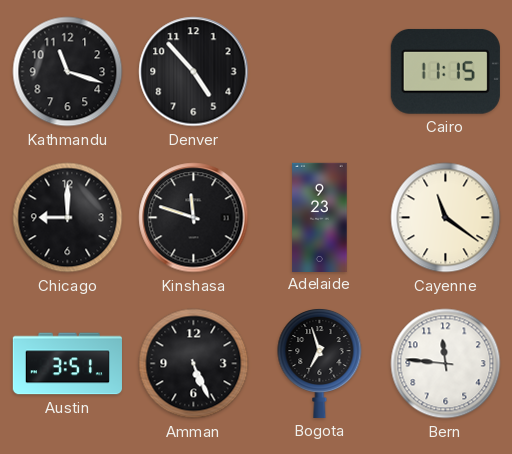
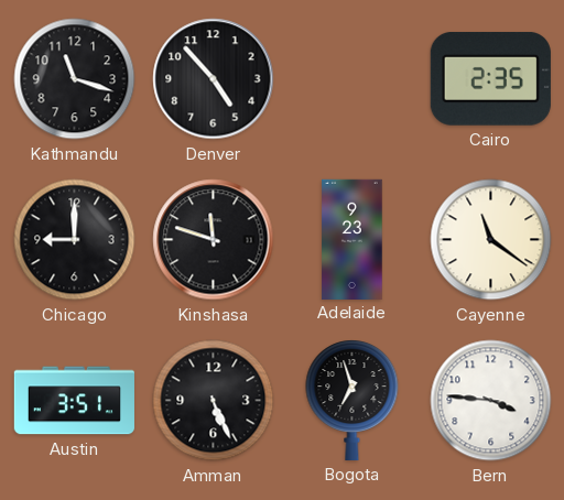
Cairo: 11:15 -> 2:35
Bern: 11:46 -> 3:46
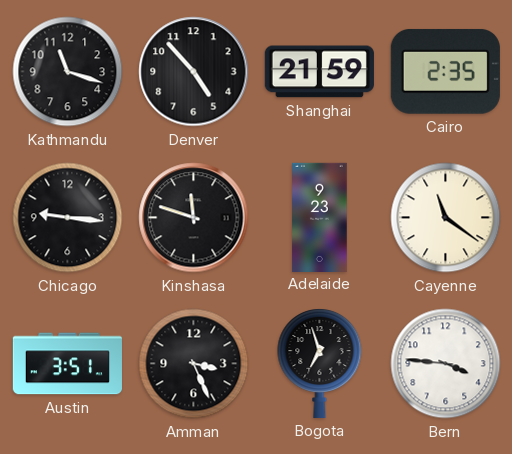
Shanghai: none -> 21:59
Chicago: 9:00 -> 9:16
Amman: 5:26 -> 3:26
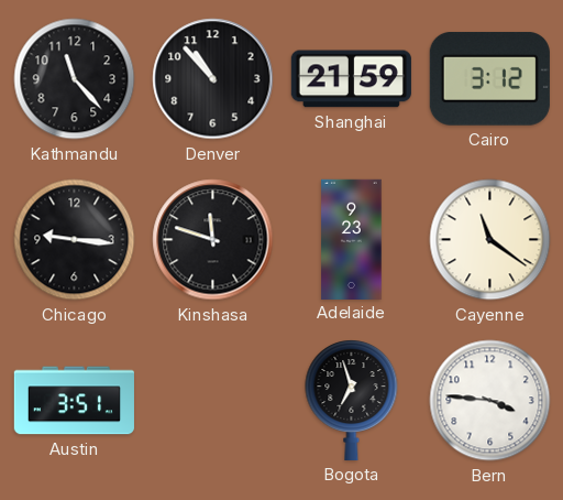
Kathmandu: 11:18 -> 11:23
Denver: 4:53 -> 10:53
Cairo: 2:35 -> 3:12
Amman: 3:26 -> none
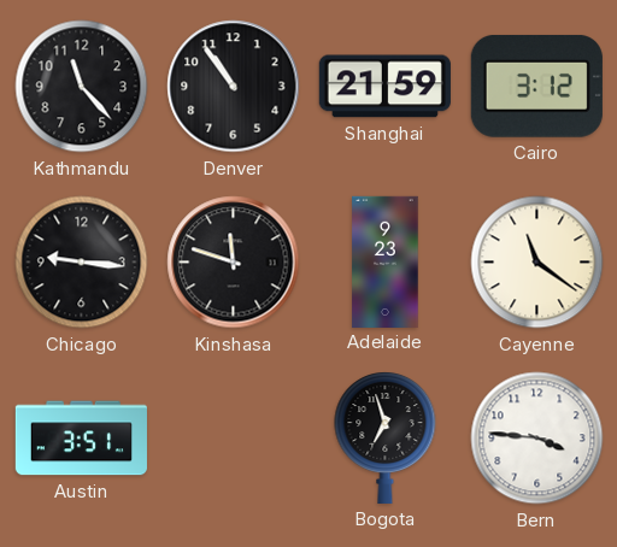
Denver: 10:53 -> 10:54
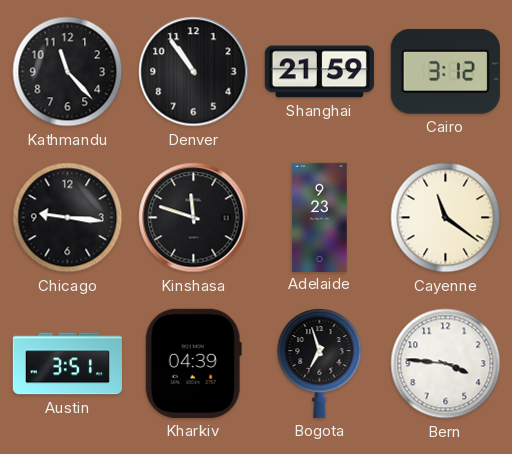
Kharkiv: none -> 04:39
